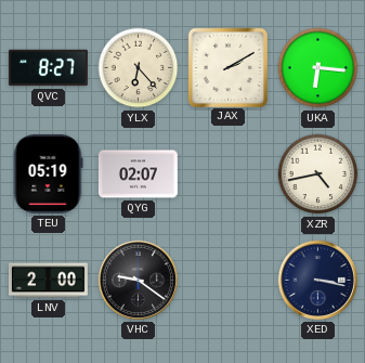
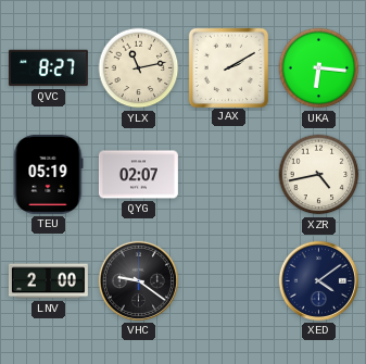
YLX: 6:23 -> 11:13
XED: 3:17 -> 4:09
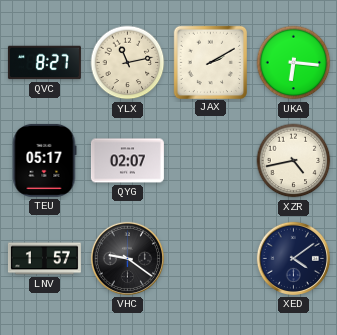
TEU: 05:19 -> 05:17
LNV: 2:00 -> 1:57
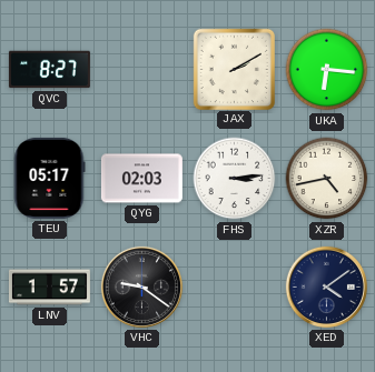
YLX: 11:13 -> none
QYG: 02:07 -> 02:03
FHS: none -> 3:14
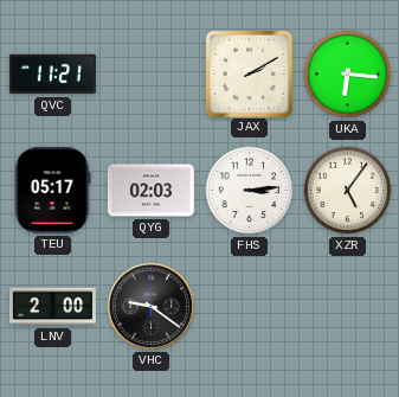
QVC: 8:27 -> 11:21
XZR: 4:43 -> 5:06
LNV: 1:57 -> 2:00
XED: 4:09 -> none
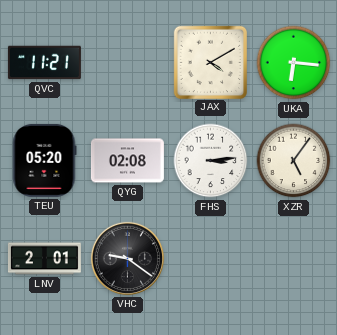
JAX: 2:10 -> 4:10
TEU: 05:17 -> 05:20
QYG: 02:03 -> 02:08
LNV: 2:00 -> 2:01
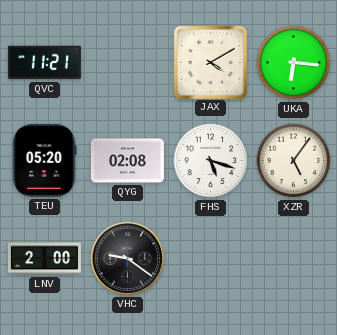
FHS: 3:14 -> 5:18
LNV: 2:01 -> 2:00
